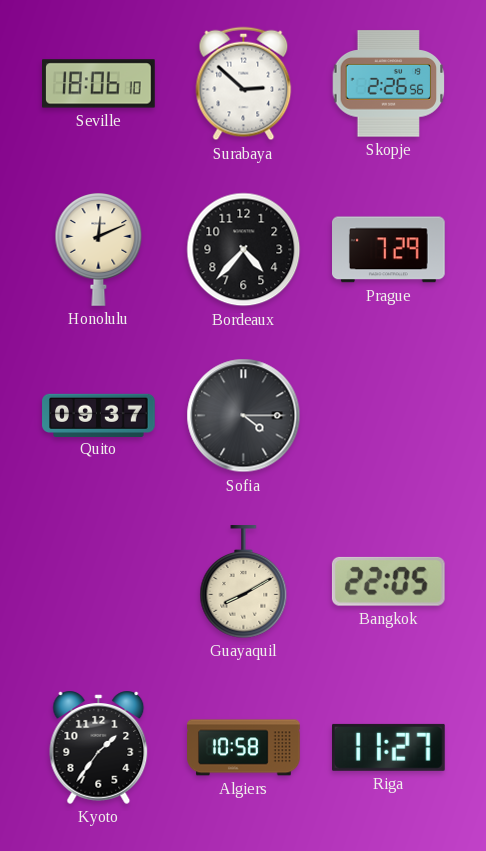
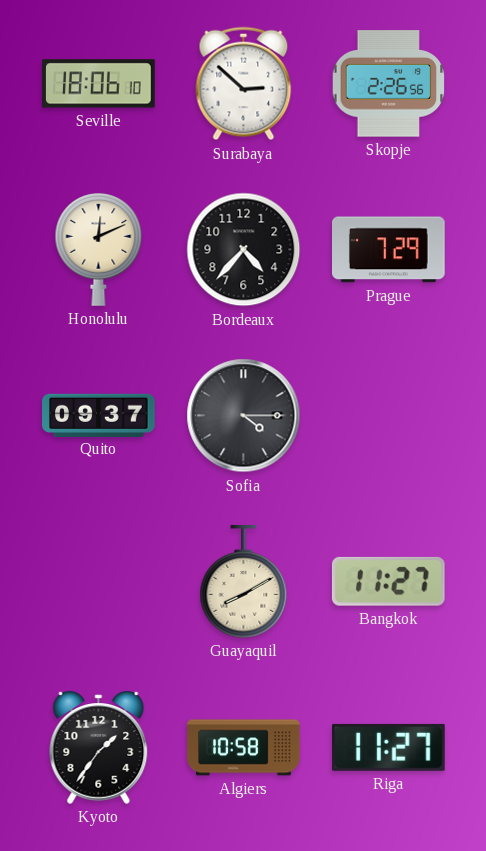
Bangkok: 22:05 -> 11:27
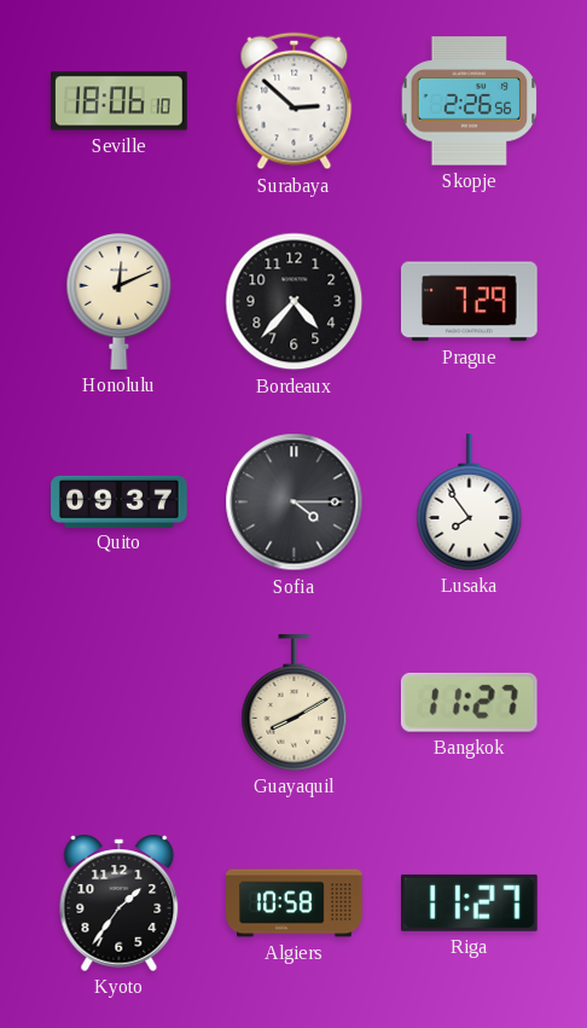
Lusaka: none -> 7:54
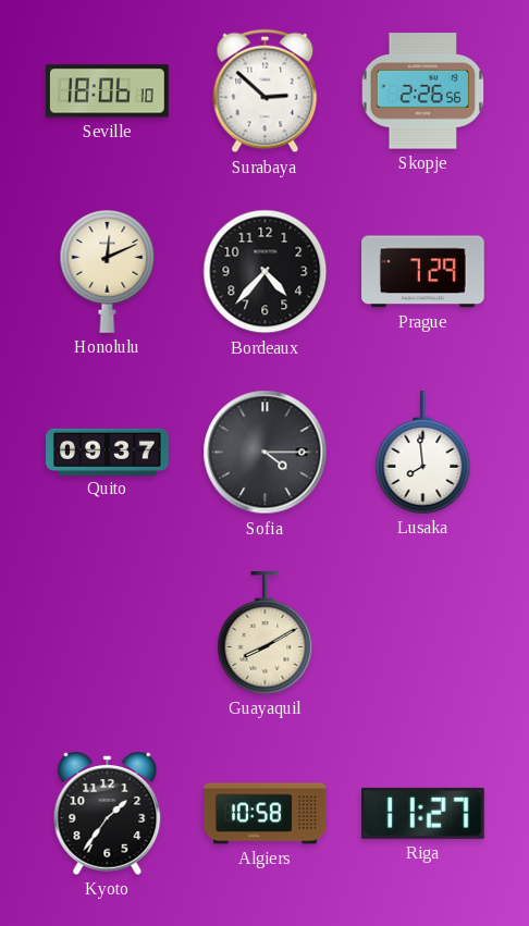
Lusaka: 7:54 -> 7:59
Bangkok: 11:27 -> none
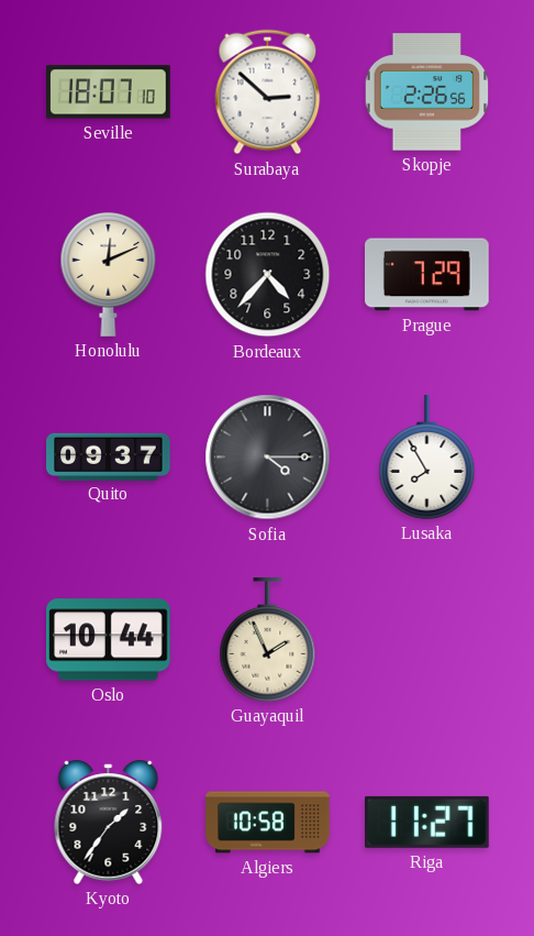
Seville: 18:06 -> 18:07
Lusaka: 7:59 -> 7:55
Oslo: none -> 10:44
Guayaquil: 8:10 -> 1:56
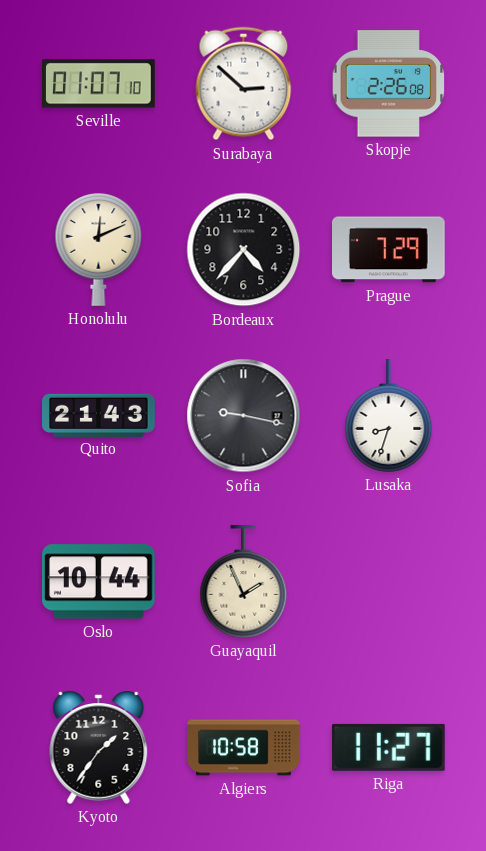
Seville: 18:07 -> 01:07
Skopje: 2:26:56 -> 2:26:08
Quito: 09:37 -> 21:43
Sofia: 4:15 -> 9:17
Lusaka: 7:55 -> 8:33
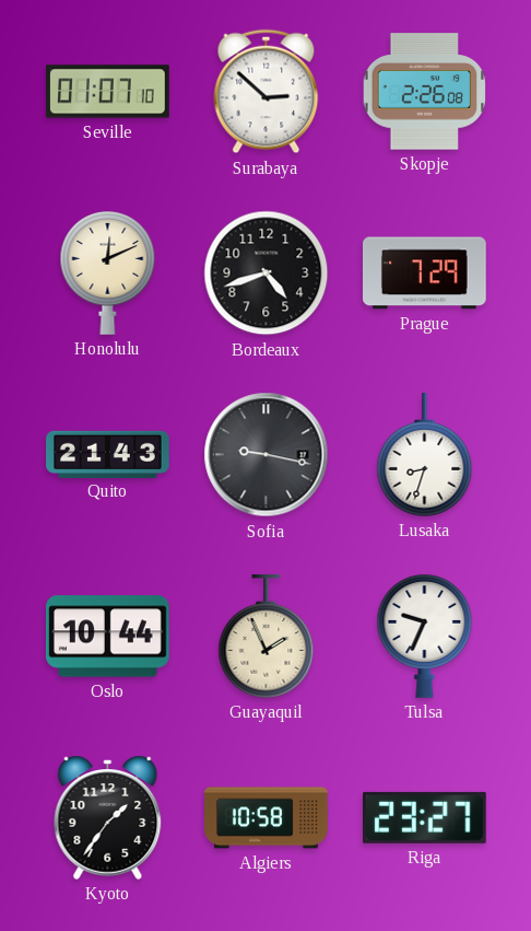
Bordeaux: 4:37 -> 4:42
Tulsa: none -> 9:34
Riga: 11:27 -> 23:27
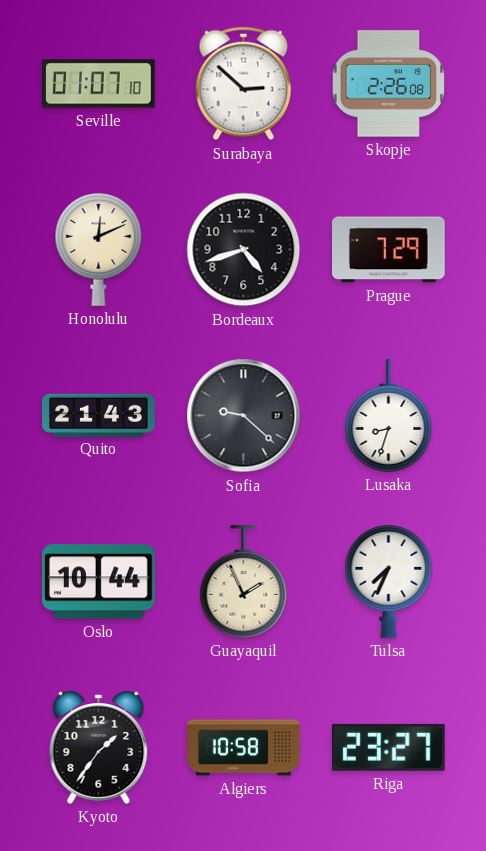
Sofia: 9:17 -> 9:22
Tulsa: 9:34 -> 7:34
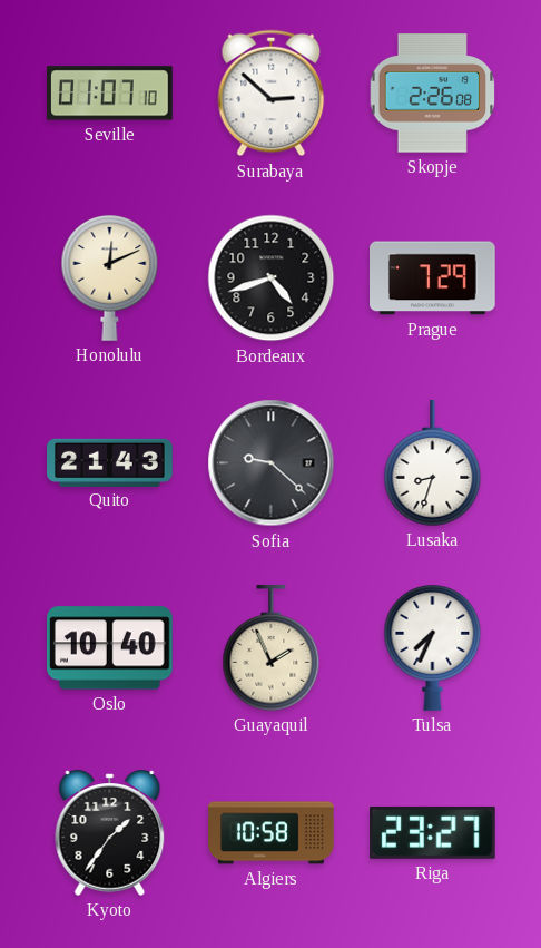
Oslo: 10:44 -> 10:40
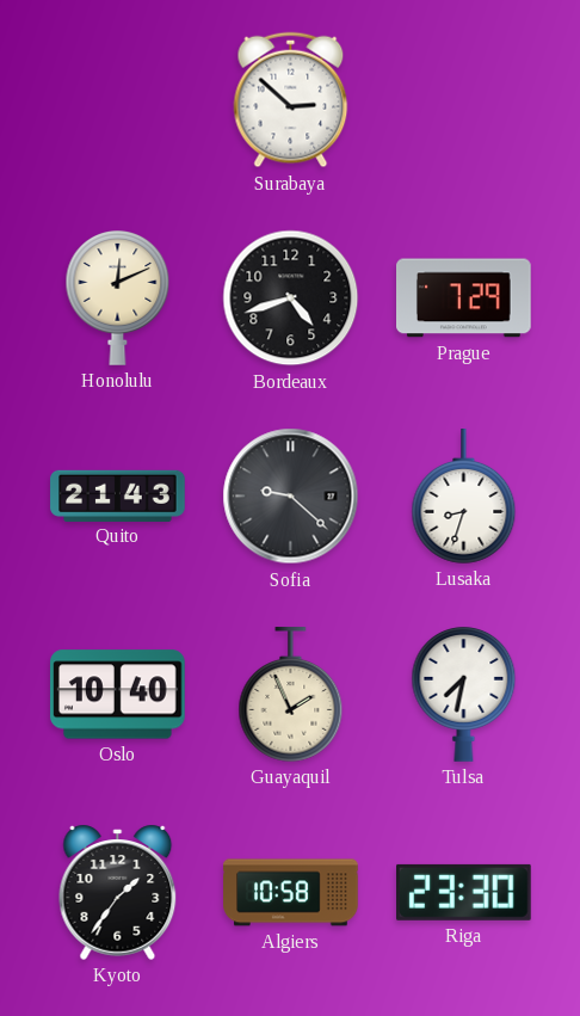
Seville: 01:07 -> none
Skopje: 2:26 -> none
Tulsa: 7:34 -> 7:32
Riga: 23:27 -> 23:30
